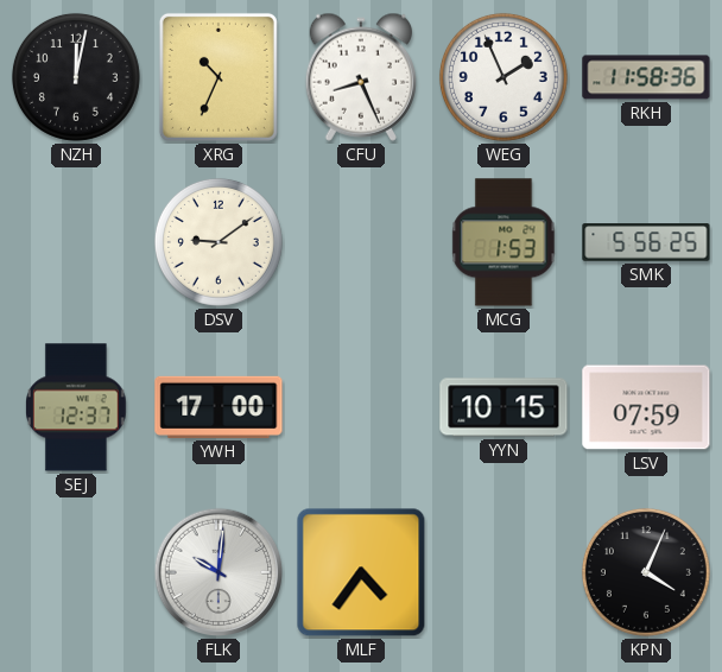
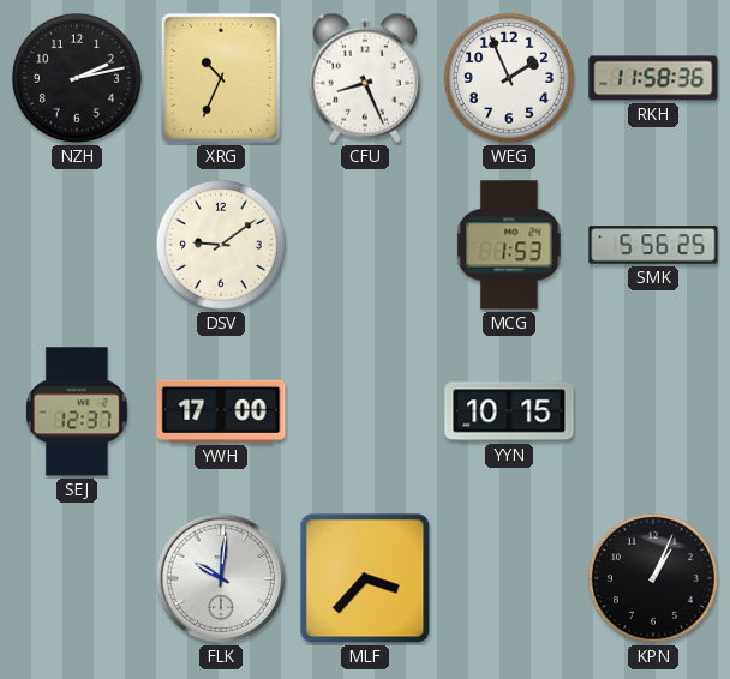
NZH: 12:02 -> 2:13
LSV: 07:59 -> none
MLF: 4:36 -> 3:37
KPN: 4:04 -> 1:04
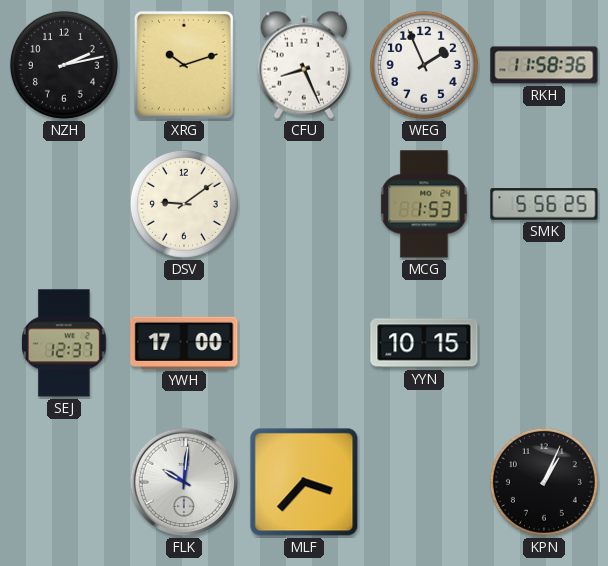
XRG: 10:34 -> 10:12
